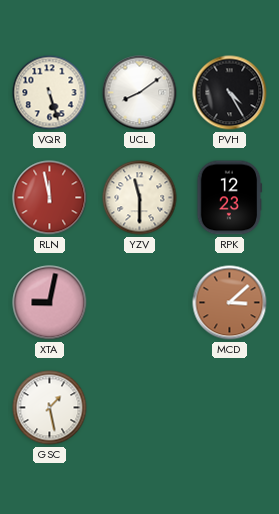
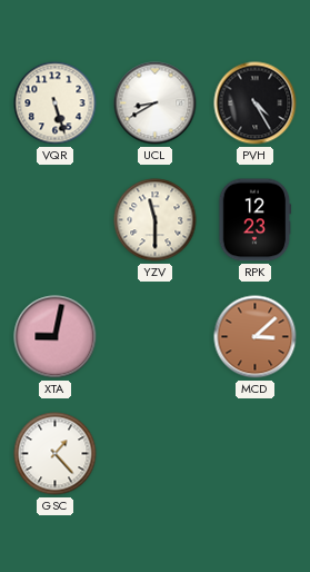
UCL: 8:09 -> 8:40
RLN: 11:58 -> none
GSC: 1:28 -> 1:23
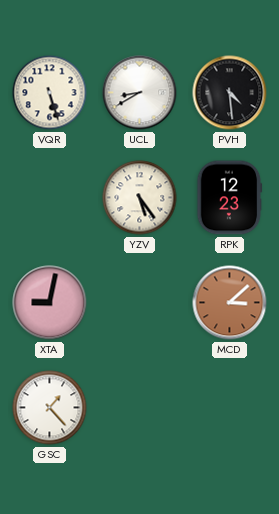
PVH: 4:25 -> 4:29
YZV: 11:30 -> 5:24
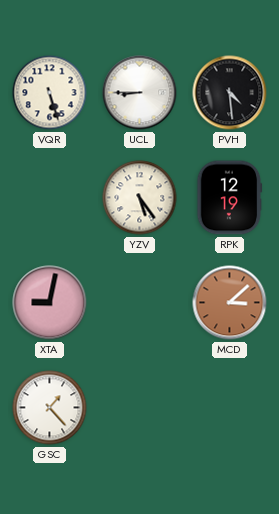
UCL: 8:40 -> 8:45
RPK: 12:23 -> 12:19
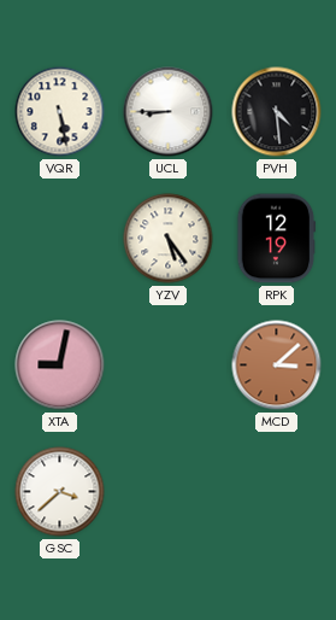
VQR: 5:27 -> 5:28
GSC: 1:23 -> 3:38
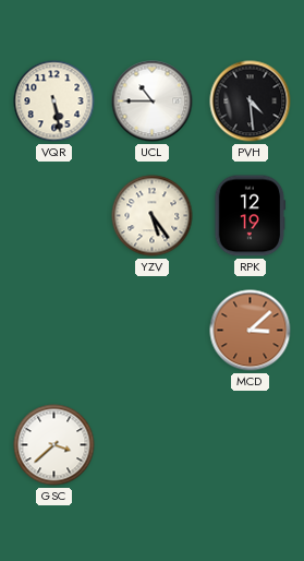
UCL: 8:45 -> 10:45
XTA: 9:02 -> none
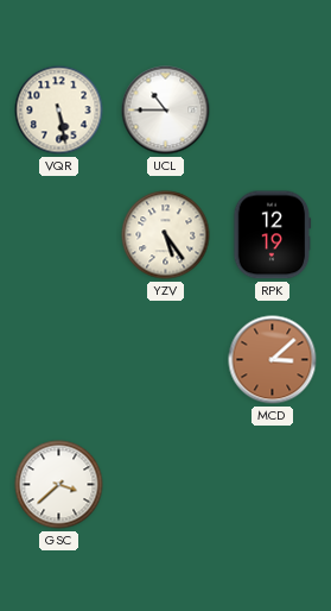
PVH: 4:29 -> none
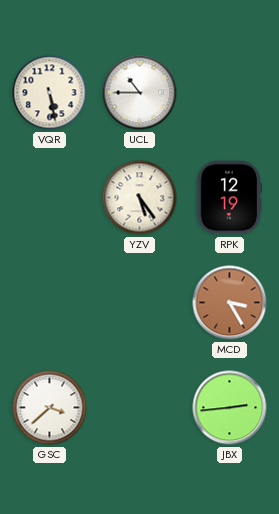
MCD: 3:08 -> 3:25
JBX: none -> 2:44
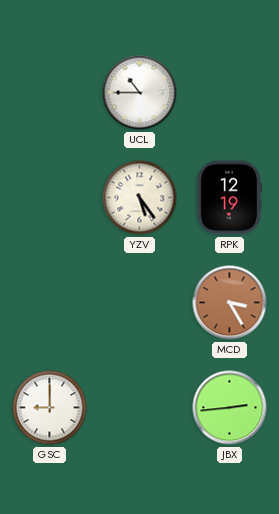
VQR: 5:28 -> none
GSC: 3:38 -> 9:00
